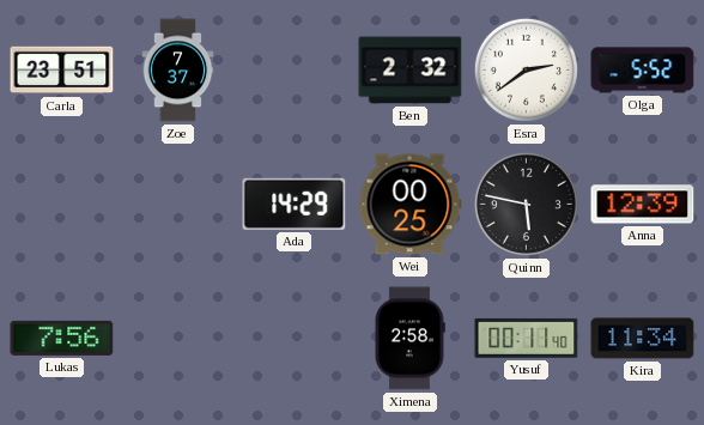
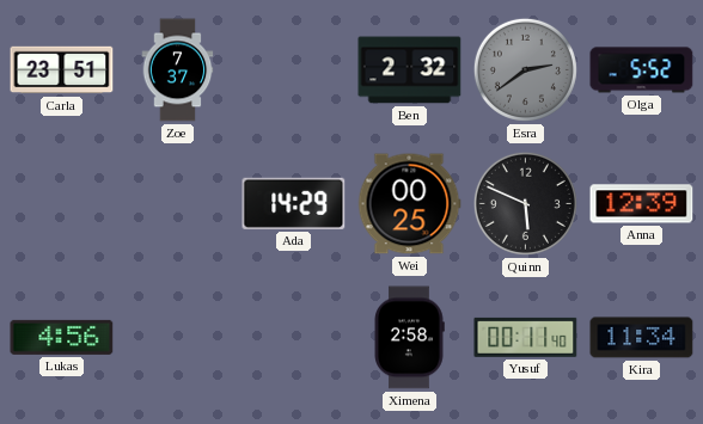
Esra dial: white -> grey
Quinn: 5:47 -> 5:49
Lukas: 7:56 -> 4:56
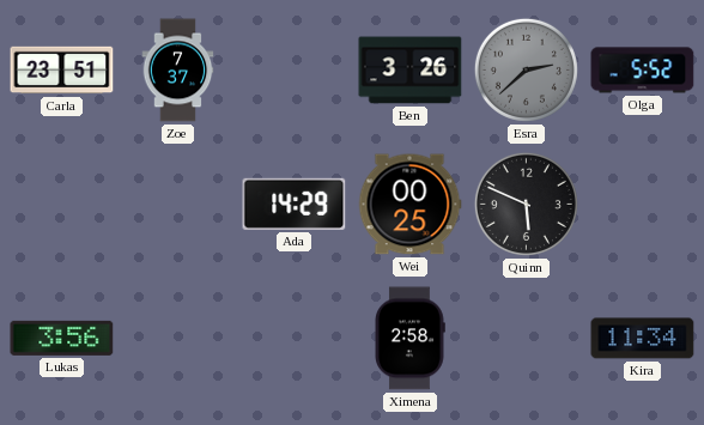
Ben: 2:32 -> 3:26
Esra: 2:39 -> 2:38
Anna: 12:39 -> none
Lukas: 4:56 -> 3:56
Yusuf: 00:11 -> none
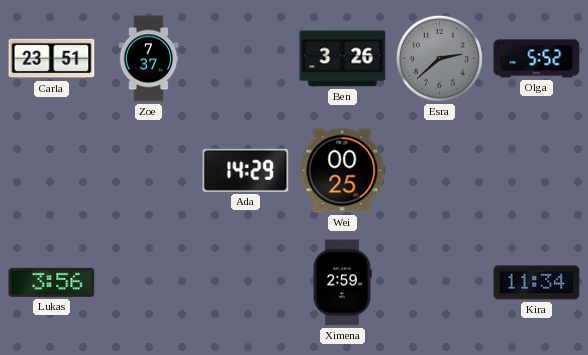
Quinn: 5:49 -> none
Ximena: 2:58 -> 2:59
